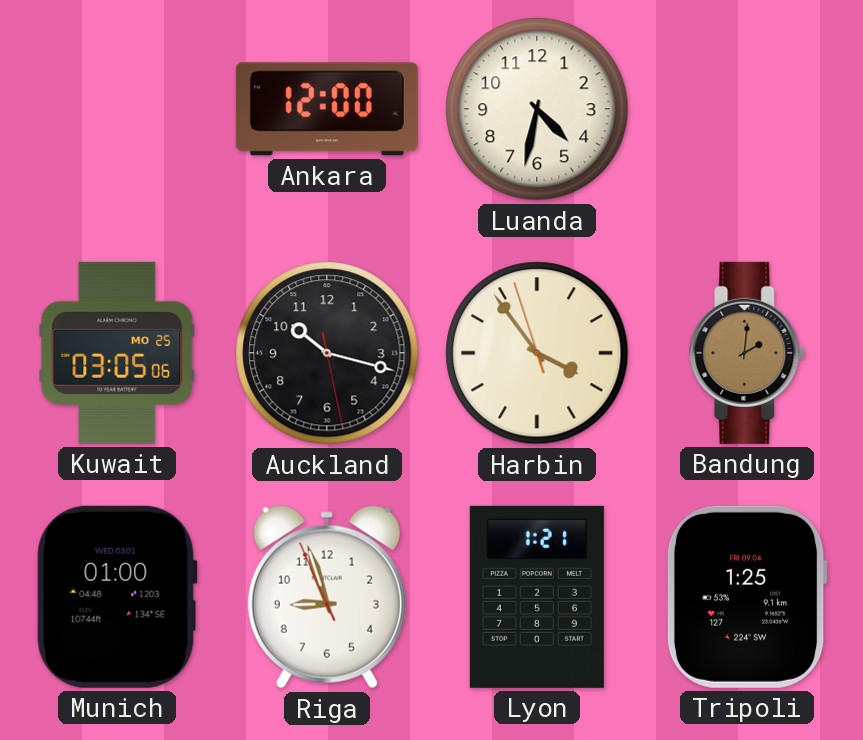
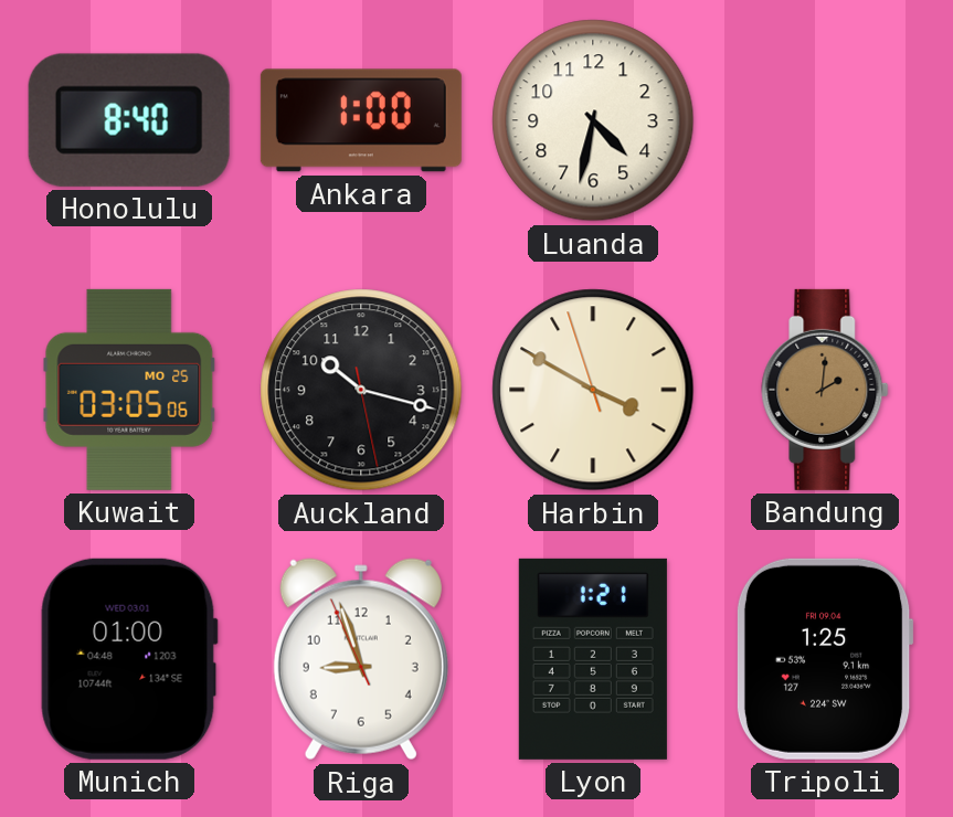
Honolulu: none -> 8:40
Ankara: 12:00 -> 1:00
Harbin: 3:53 -> 3:49
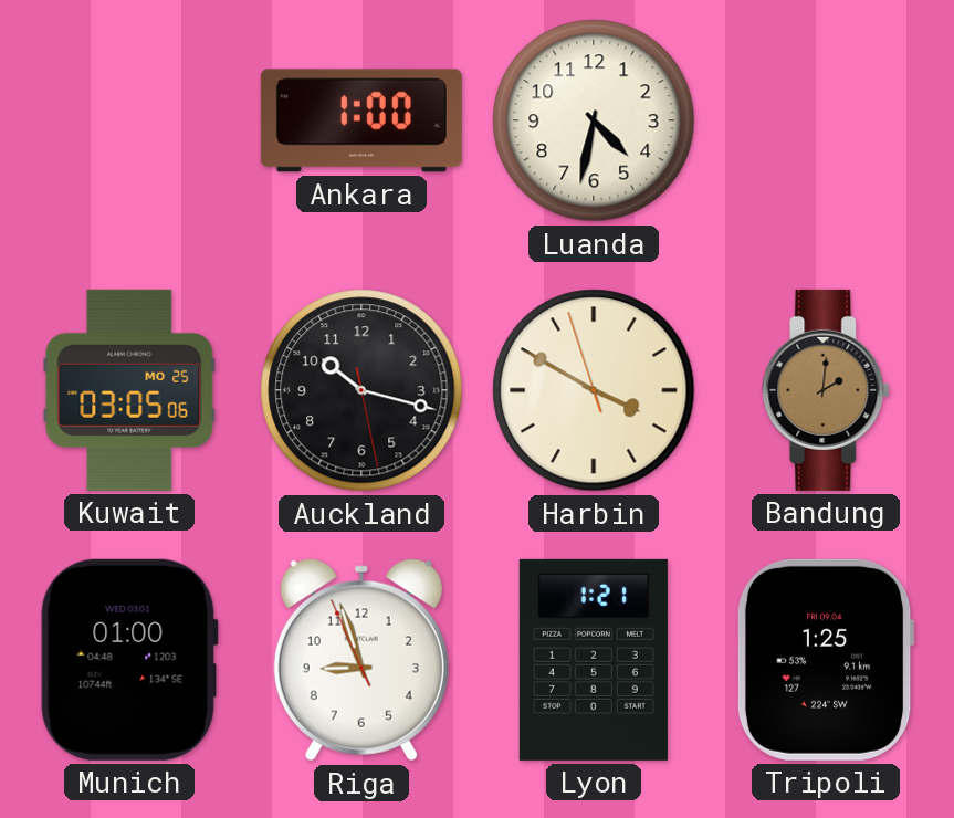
Honolulu: 8:40 -> none
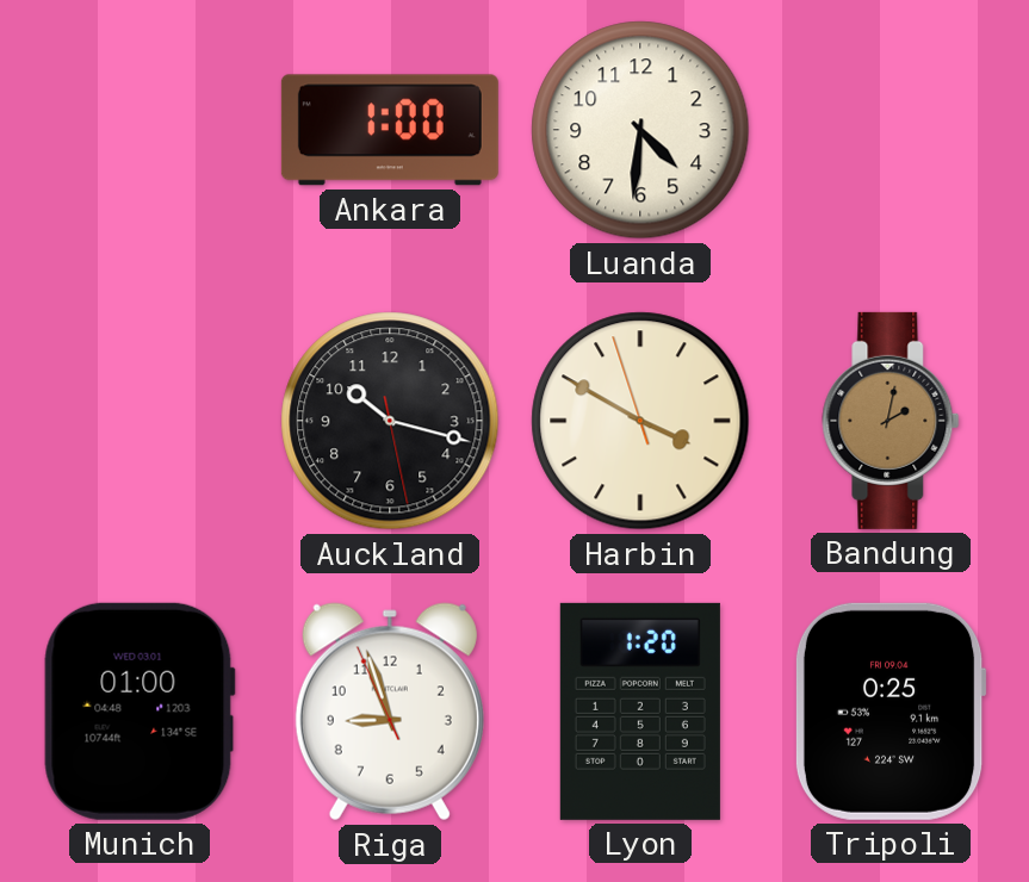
Luanda: 4:32 -> 4:31
Kuwait: 03:05 -> none
Bandung: 2:01 -> 2:02
Lyon: 1:21 -> 1:20
Tripoli: 1:25 -> 0:25
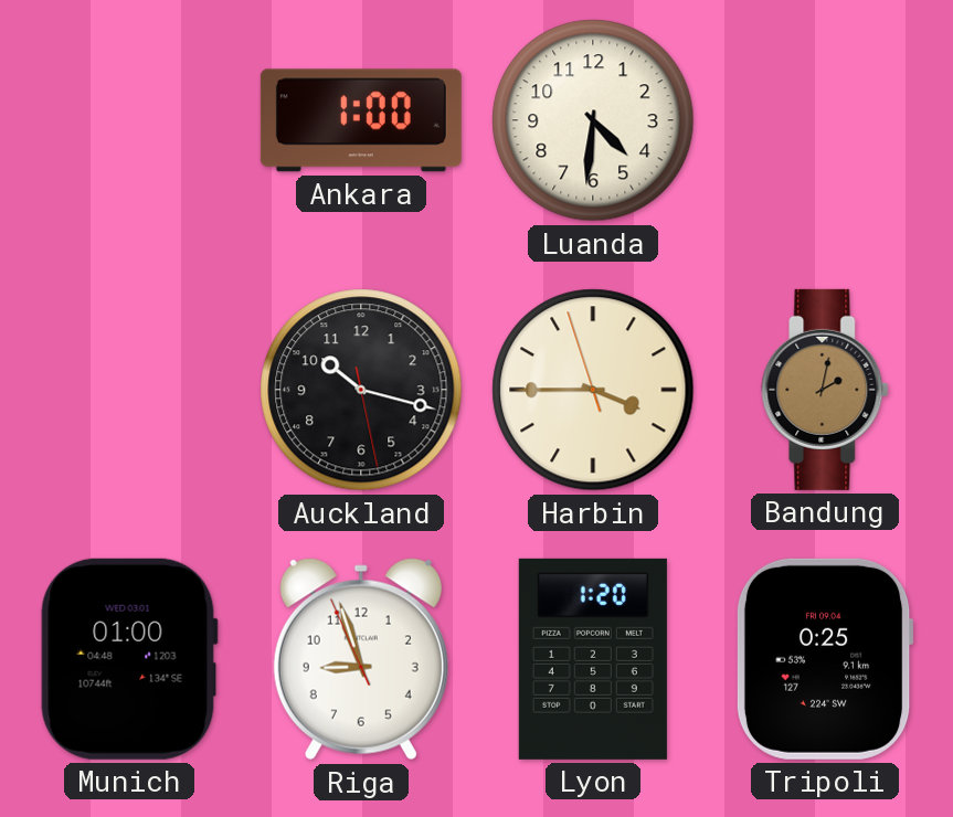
Harbin: 3:49 -> 3:44
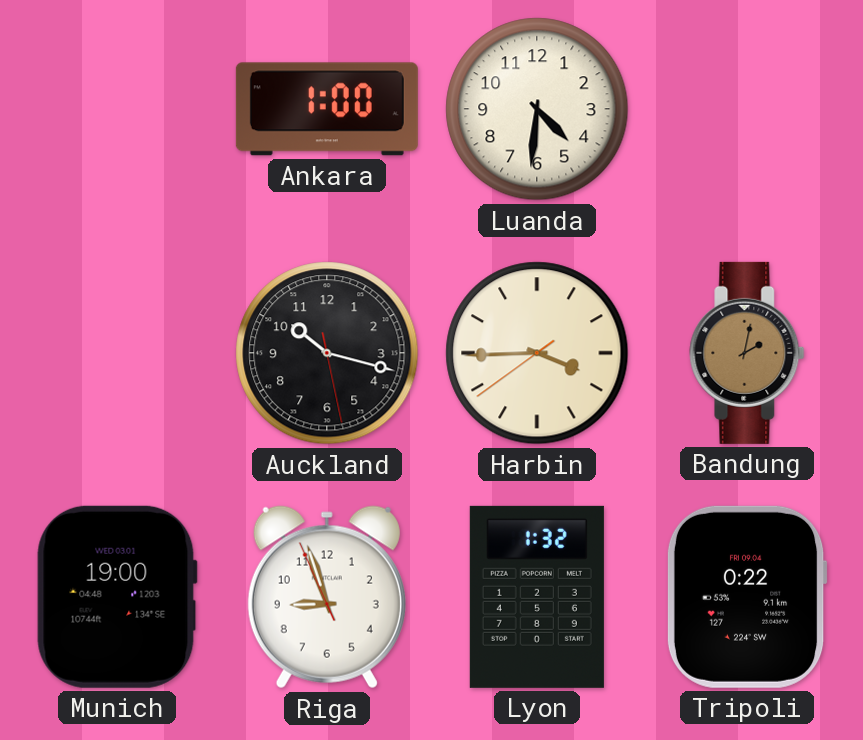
Harbin: 3:44:57 -> 3:44:39
Munich: 01:00 -> 19:00
Lyon: 1:20 -> 1:32
Tripoli: 0:25 -> 0:22
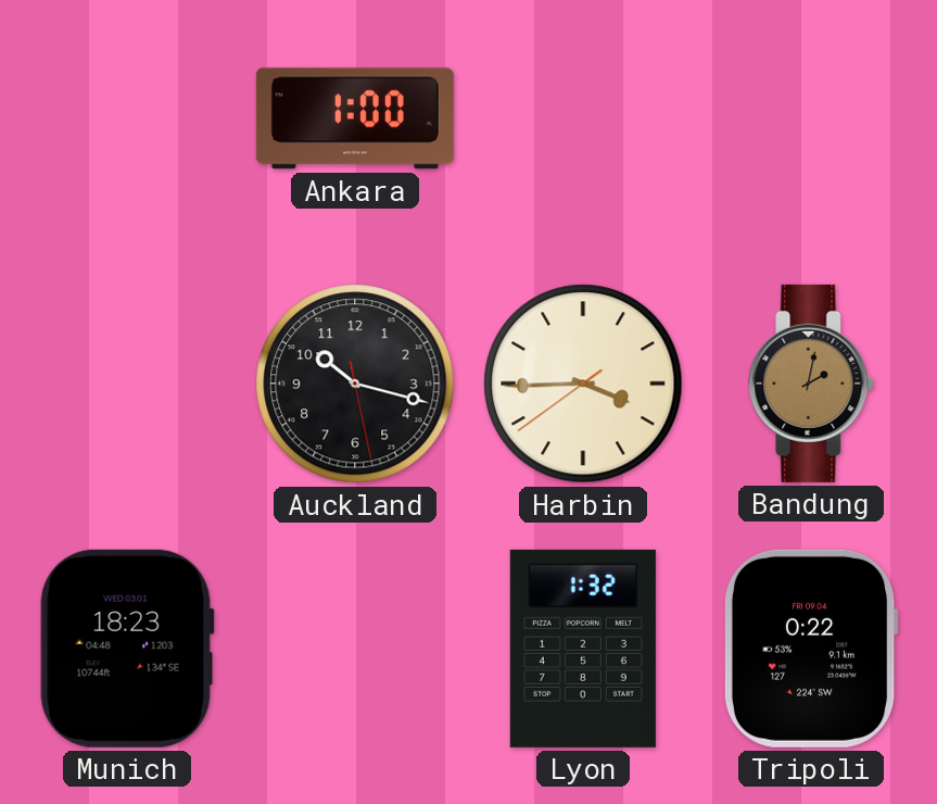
Luanda: 4:31 -> none
Munich: 19:00 -> 18:23
Riga: 8:56 -> none
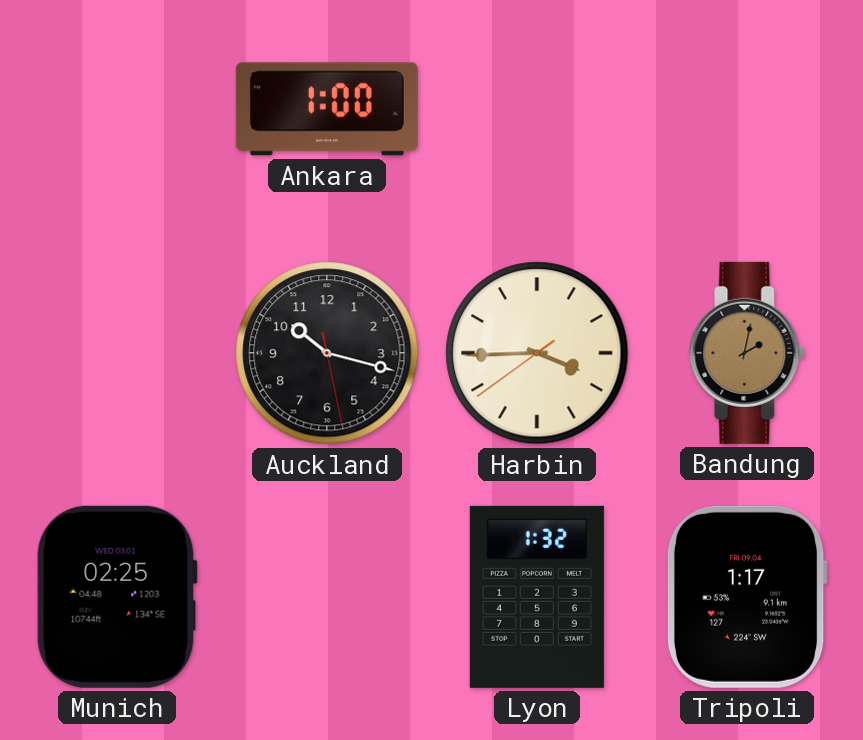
Munich: 18:23 -> 02:25
Tripoli: 0:22 -> 1:17
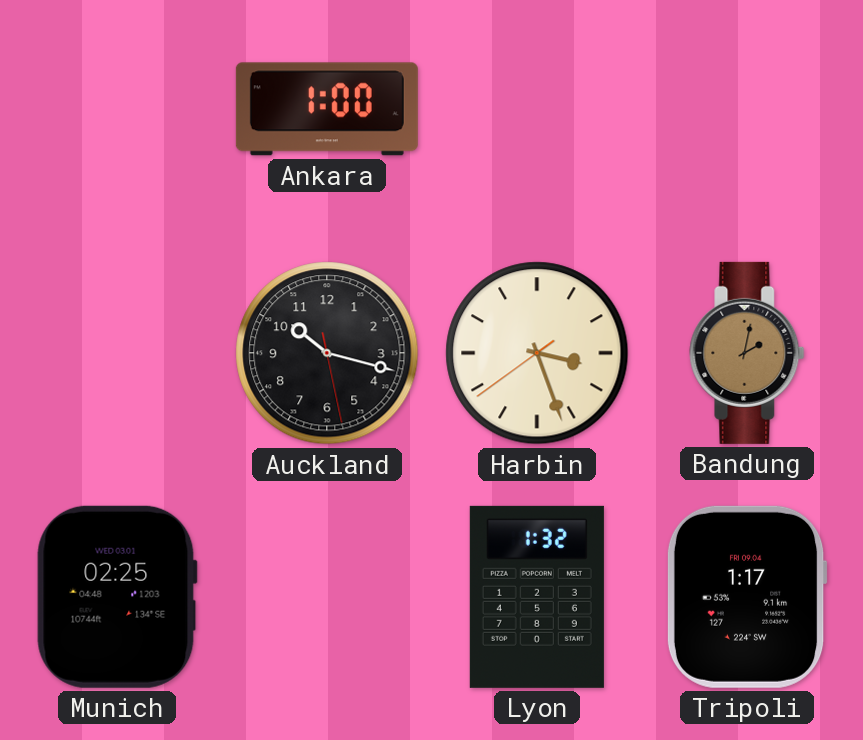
Harbin: 3:44 -> 3:26
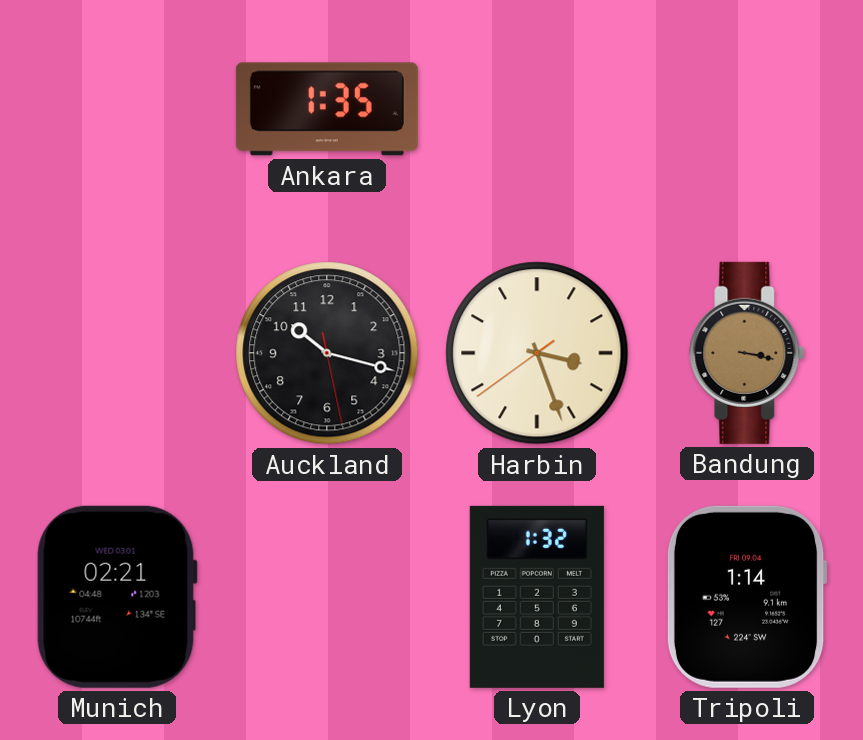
Ankara: 1:00 -> 1:35
Bandung: 2:02 -> 3:17
Munich: 02:25 -> 02:21
Tripoli: 1:17 -> 1:14
